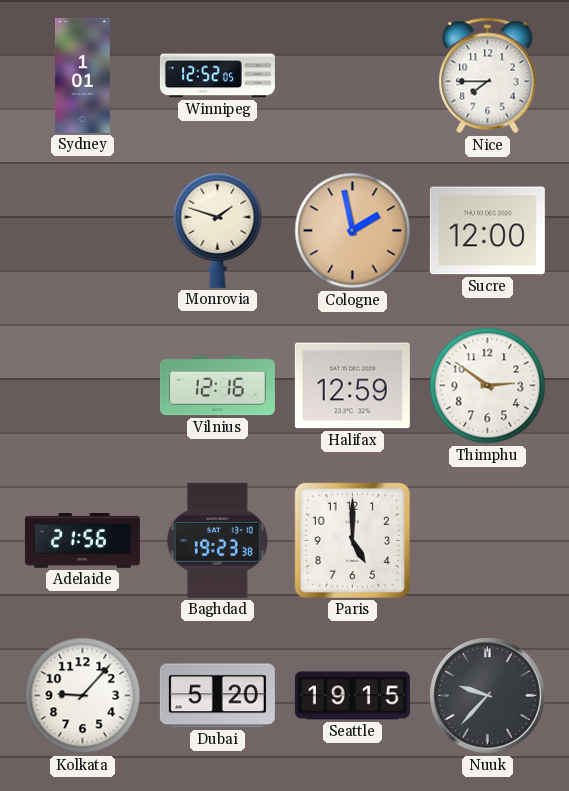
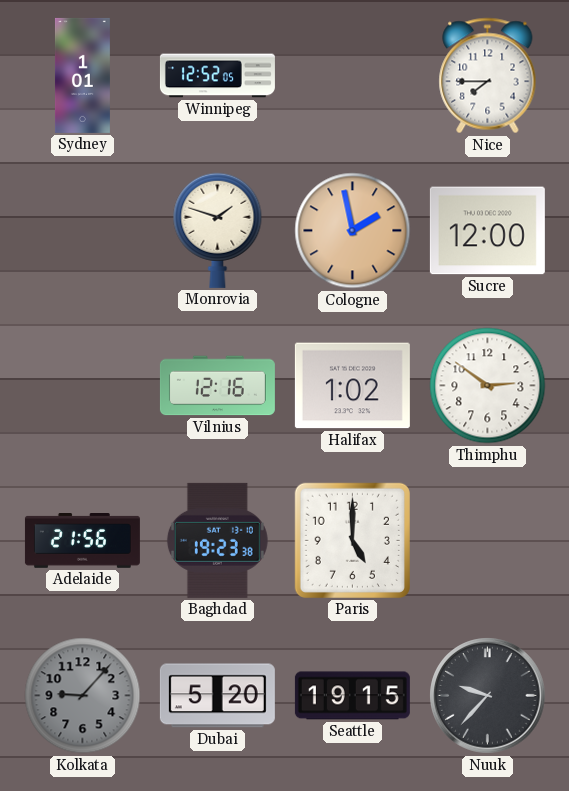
Halifax: 12:59 -> 1:02
Kolkata dial: white -> grey
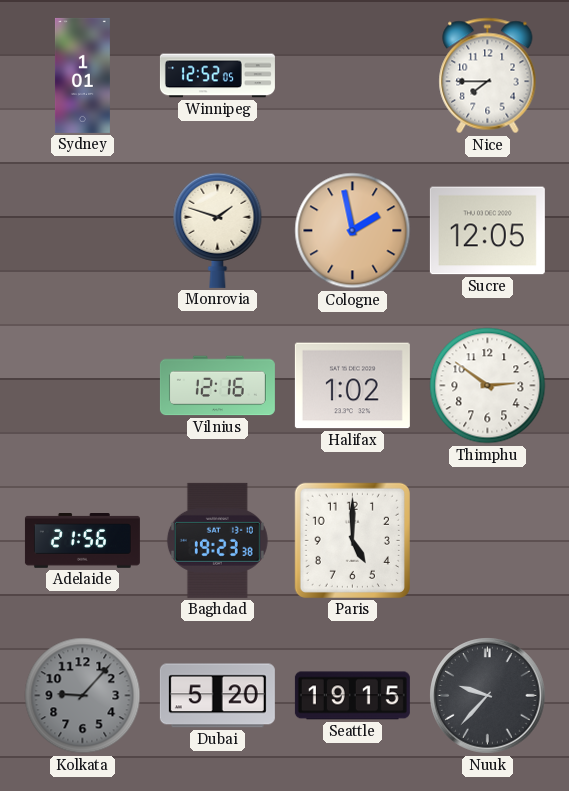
Sucre: 12:00 -> 12:05
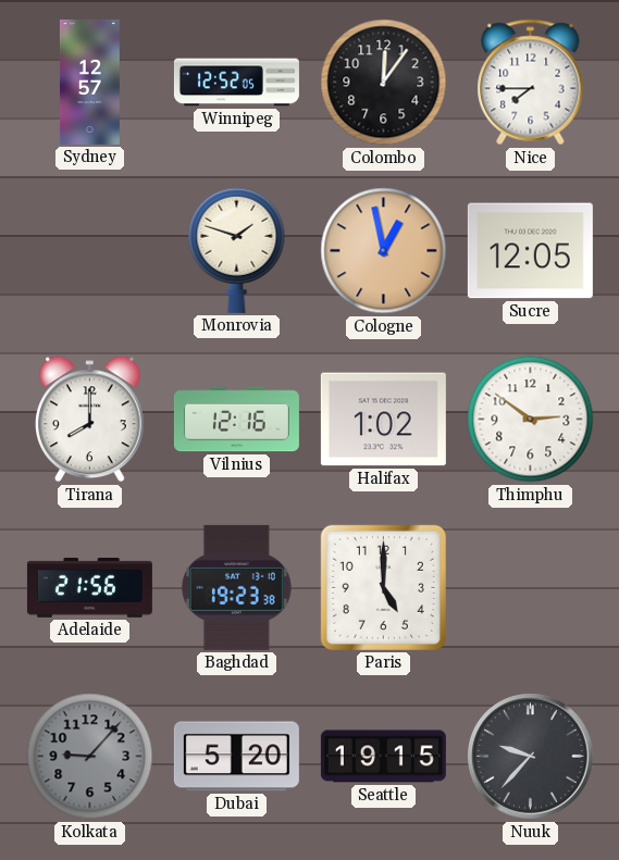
Sydney: 1:01 -> 12:57
Colombo: none -> 12:06
Cologne: 1:58 -> 12:58
Tirana: none -> 8:00
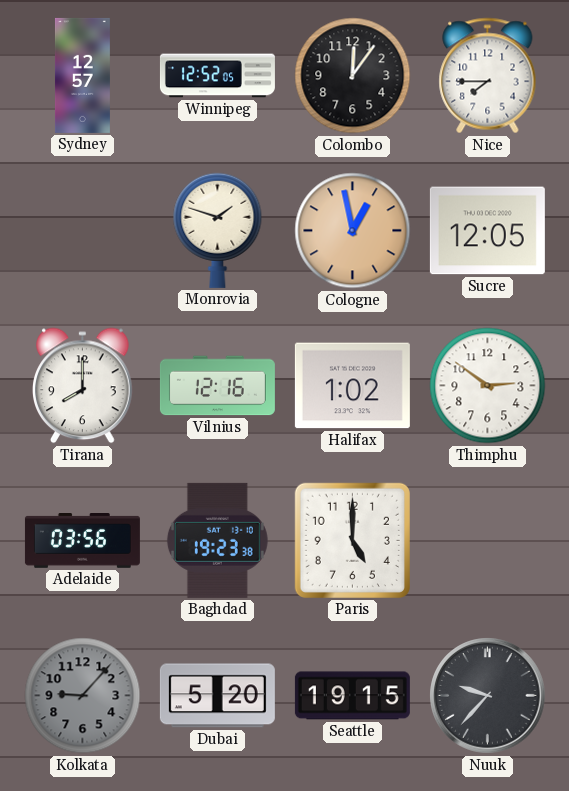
Adelaide: 21:56 -> 03:56
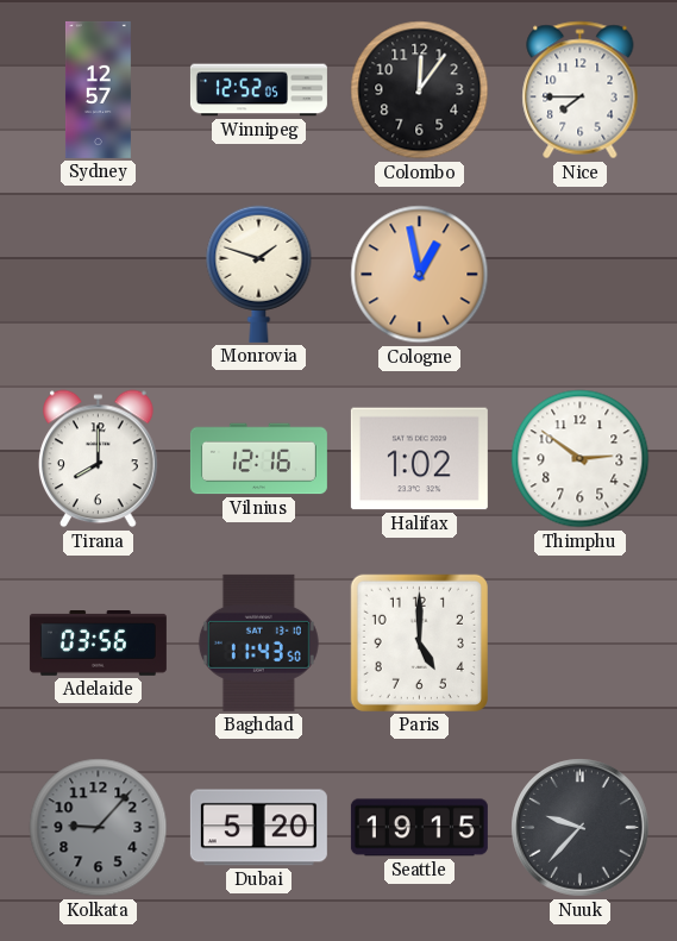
Sucre: 12:05 -> none
Baghdad: 19:23 -> 11:43
